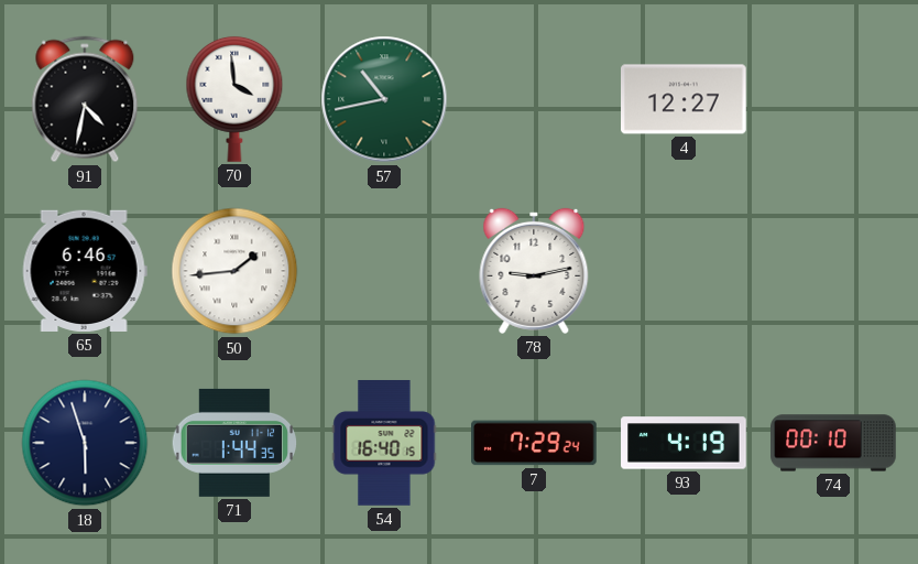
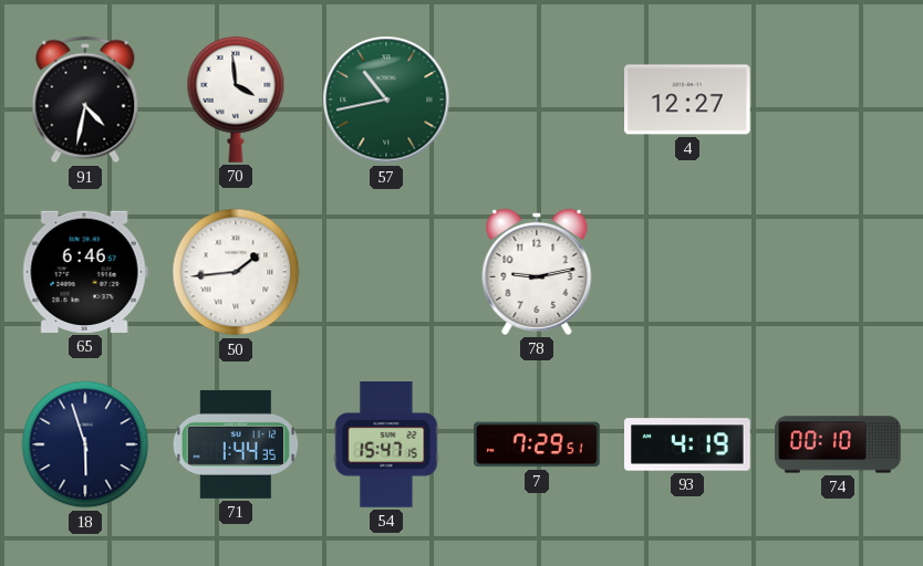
54: 16:40 -> 15:47
7: 7:29:24 -> 7:29:51
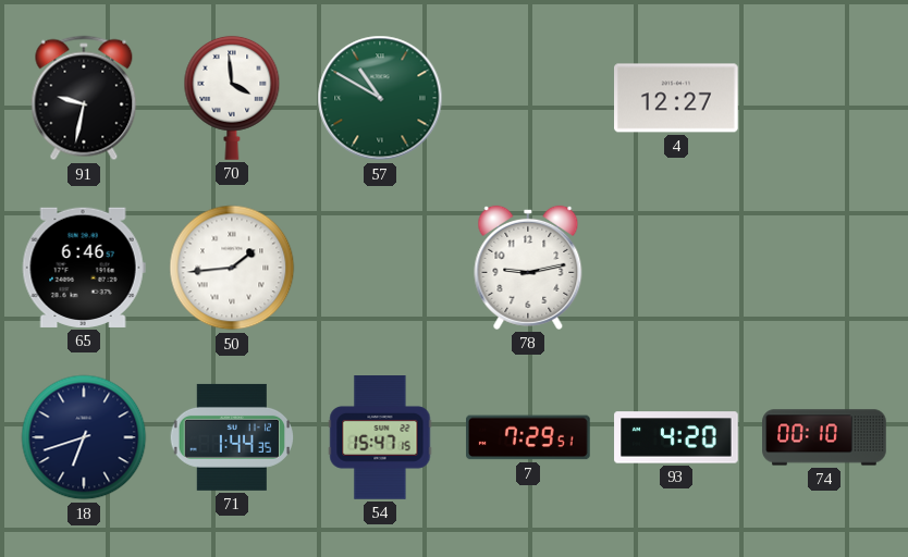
91: 4:32 -> 9:32
57: 10:43 -> 10:50
18: 5:57 -> 6:42
93: 4:19 -> 4:20
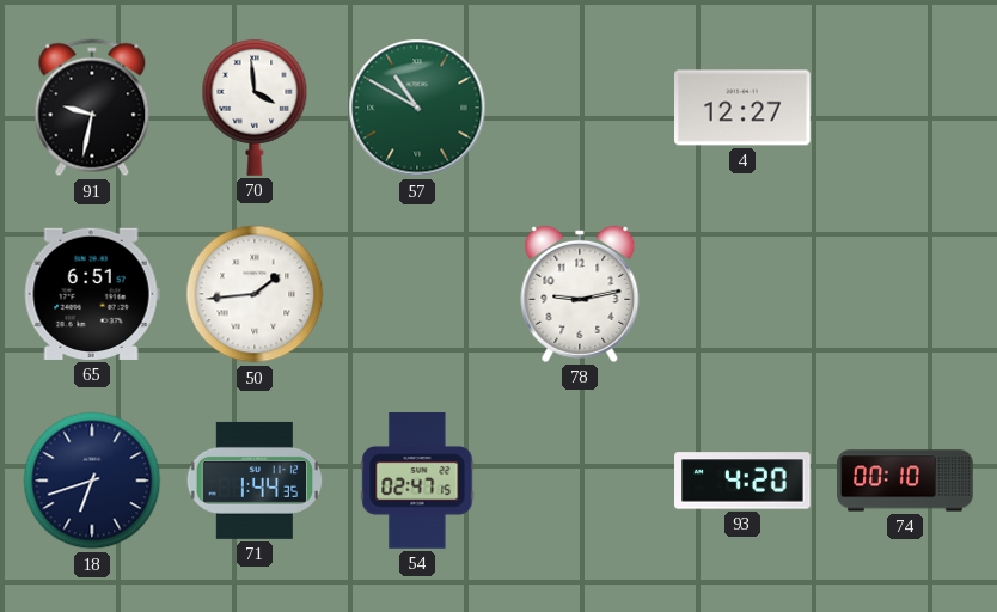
65: 6:46 -> 6:51
54: 15:47 -> 02:47
7: 7:29 -> none
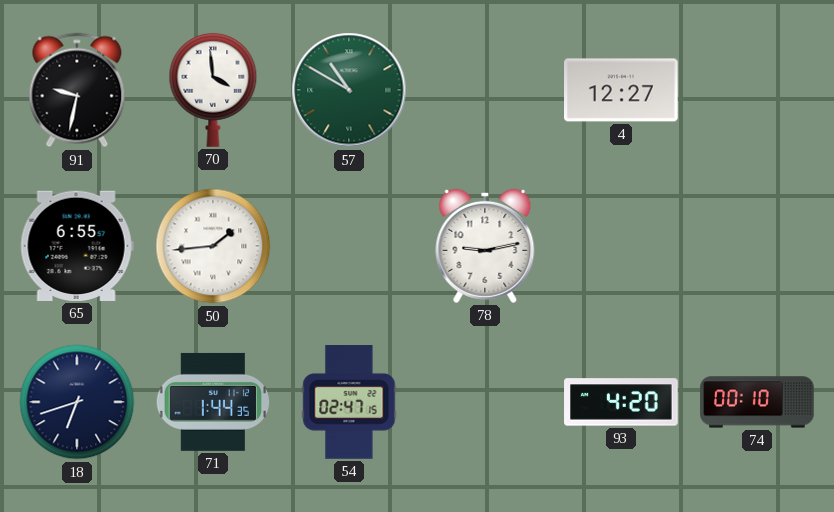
65: 6:51 -> 6:55
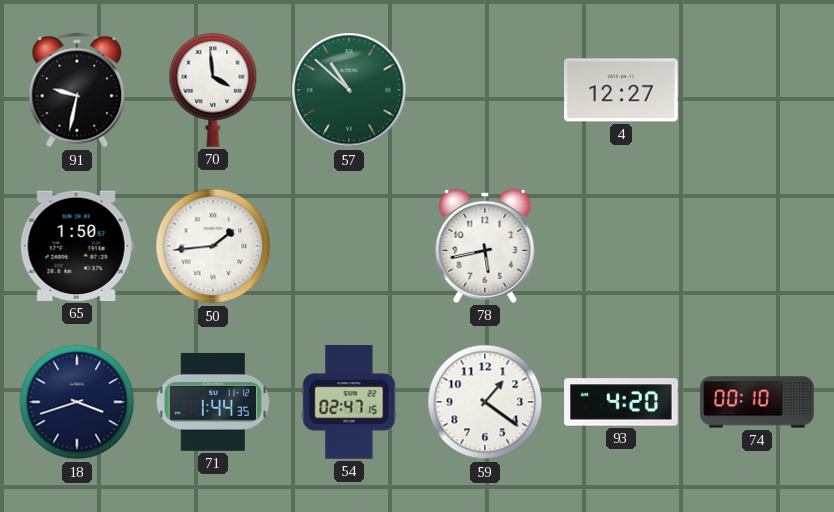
57: 10:50 -> 10:52
65: 6:55 -> 1:50
78: 9:13 -> 5:43
18: 6:42 -> 3:42
59: none -> 1:21
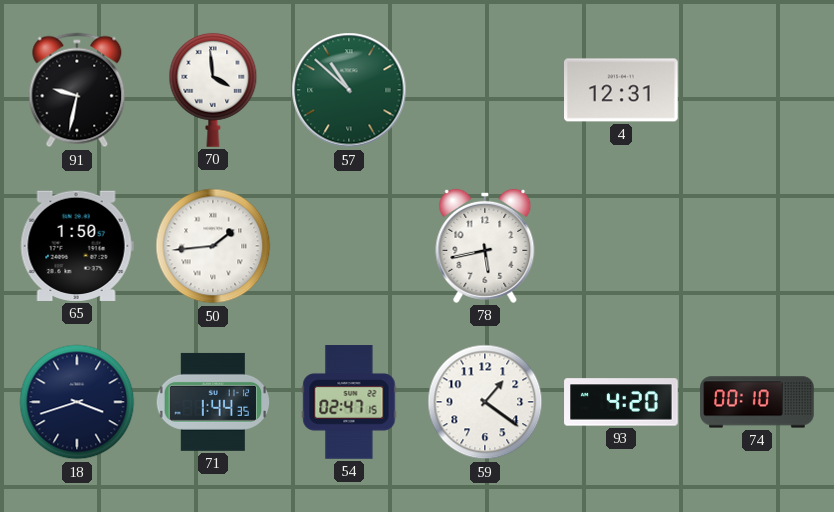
4: 12:27 -> 12:31
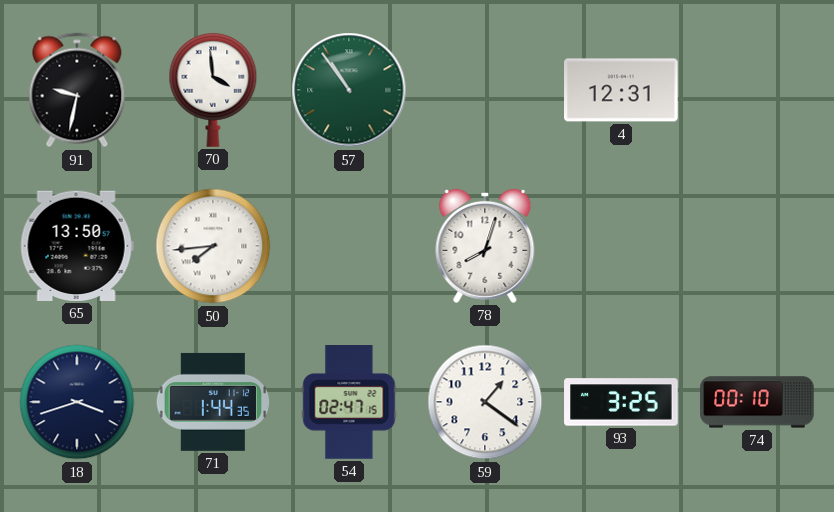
57: 10:52 -> 10:54
65: 1:50 -> 13:50
50: 1:44 -> 7:44
78: 5:43 -> 8:03
93: 4:20 -> 3:25
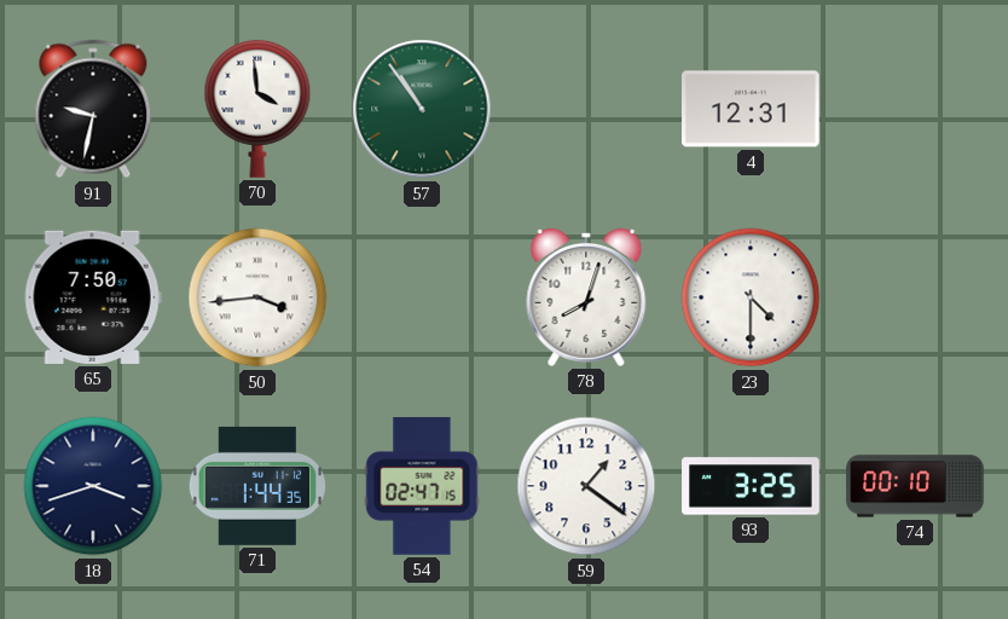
65: 13:50 -> 7:50
50: 7:44 -> 3:44
23: none -> 4:30
